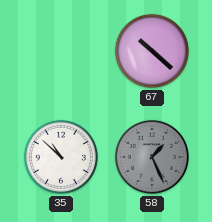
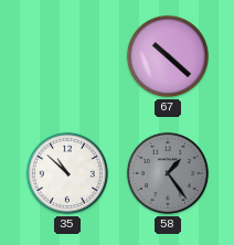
58: 1:26 -> 1:24
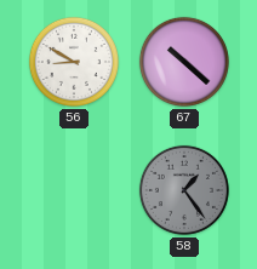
56: none -> 8:50
35: 10:52 -> none
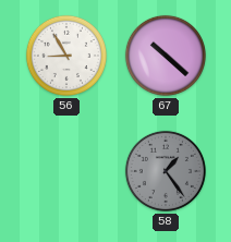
56: 8:50 -> 8:55
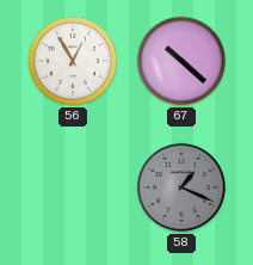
56: 8:55 -> 12:55
58: 1:24 -> 1:19
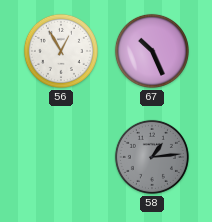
67: 10:22 -> 10:26
58: 1:19 -> 1:14
